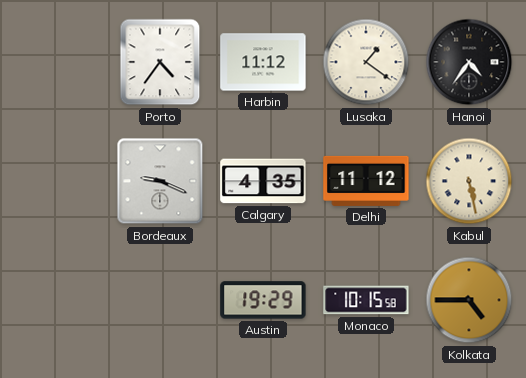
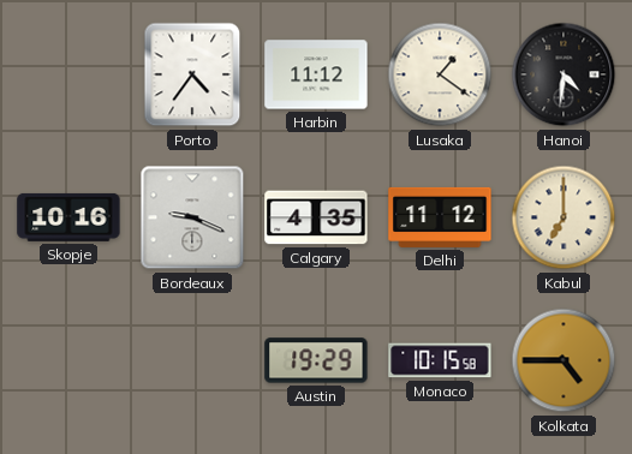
Hanoi: 4:36 -> 4:31
Skopje: none -> 10:16
Kabul: 5:28 -> 7:00
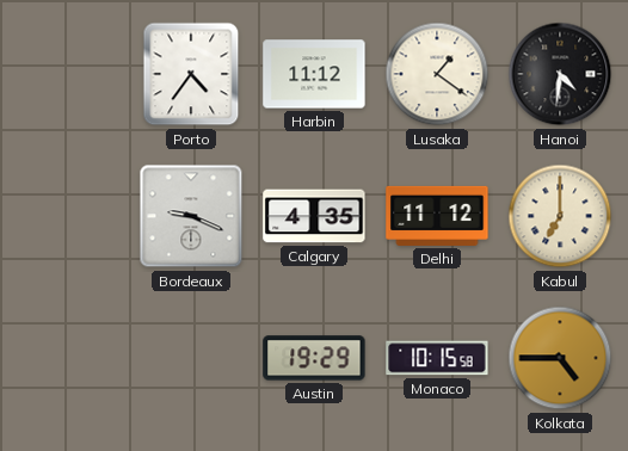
Skopje: 10:16 -> none
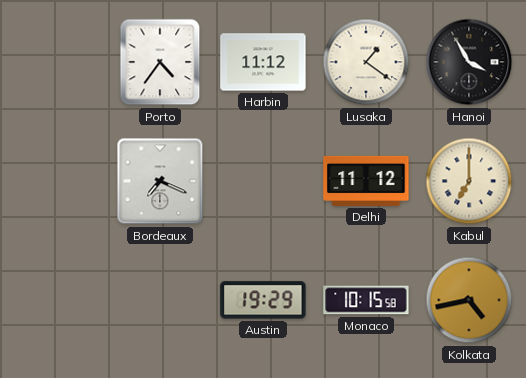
Hanoi: 4:31 -> 3:55
Bordeaux: 9:19 -> 7:19
Calgary: 4:35 -> none
Kolkata: 4:45 -> 4:43
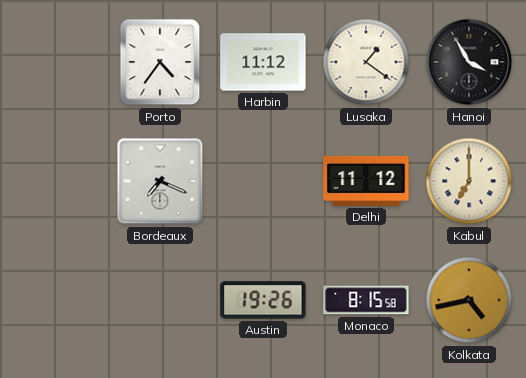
Austin: 19:29 -> 19:26
Monaco: 10:15 -> 8:15
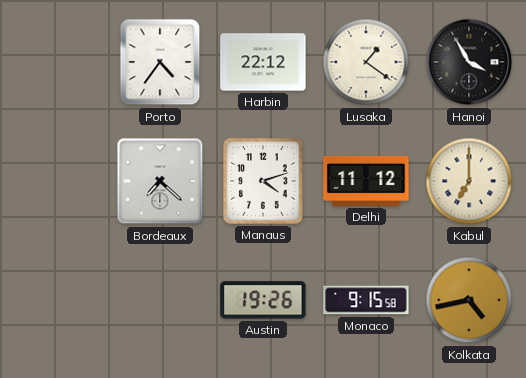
Harbin: 11:12 -> 22:12
Bordeaux: 7:19 -> 7:22
Manaus: none -> 4:12
Monaco: 8:15 -> 9:15
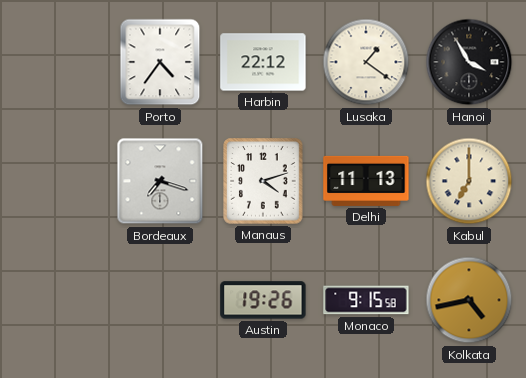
Bordeaux: 7:22 -> 7:18
Delhi: 11:12 -> 11:13
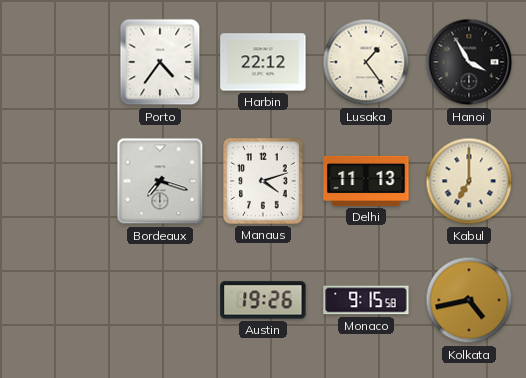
Lusaka: 1:21 -> 1:24
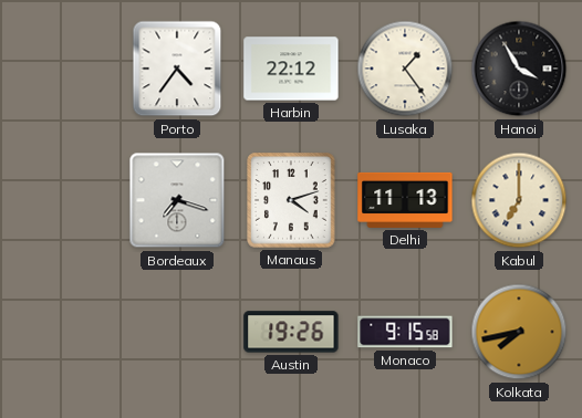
Kolkata: 4:43 -> 7:43
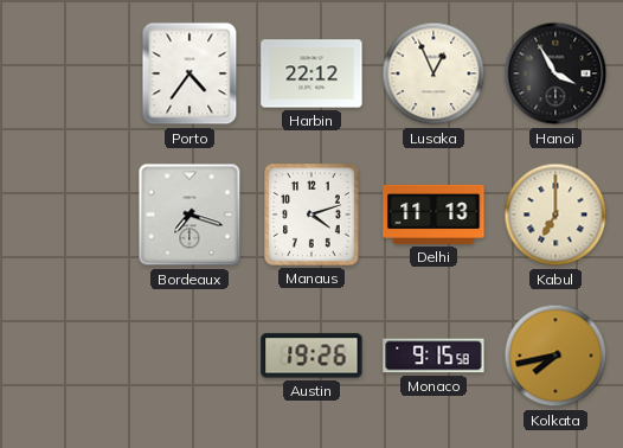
Lusaka: 1:24 -> 12:56
